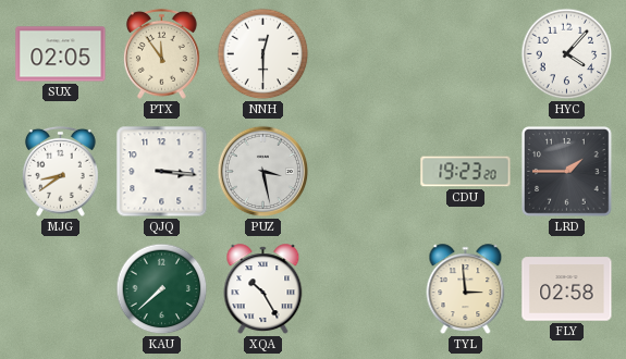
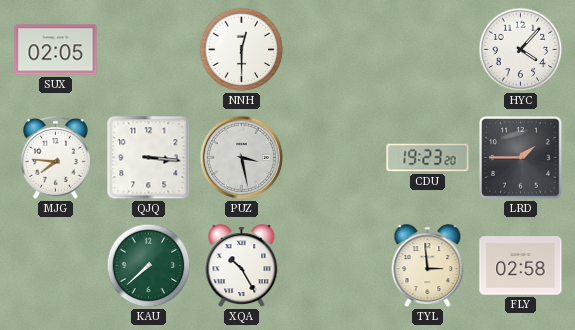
PTX: 11:54 -> none
MJG: 8:39 -> 7:46
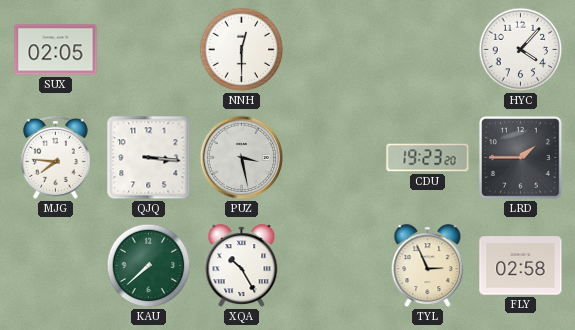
TYL: 2:59 -> 2:56
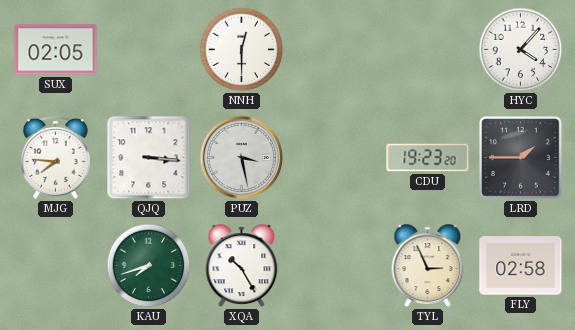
KAU: 7:38 -> 7:42
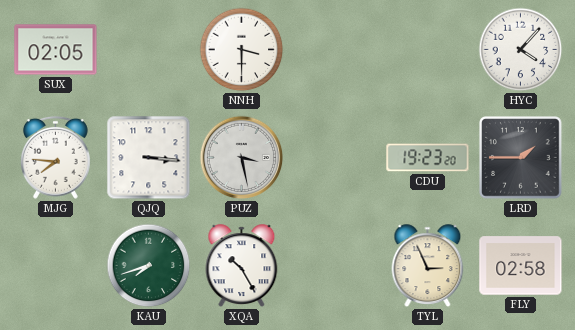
NNH: 12:30 -> 3:30
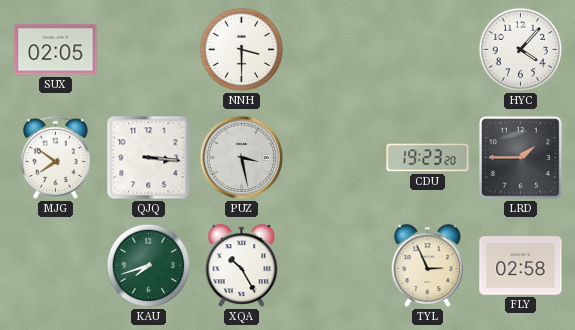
MJG: 7:46 -> 7:51
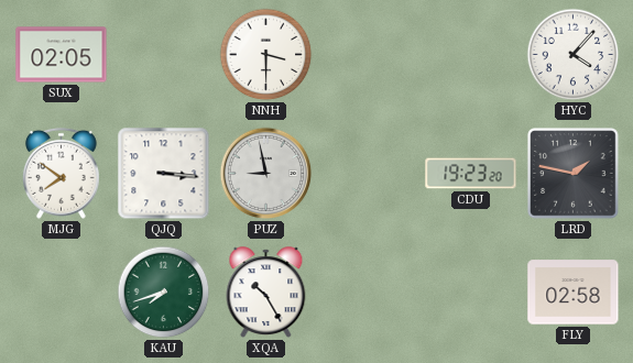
PUZ: 3:28 -> 8:58
LRD: 1:45 -> 1:47
TYL: 2:56 -> none
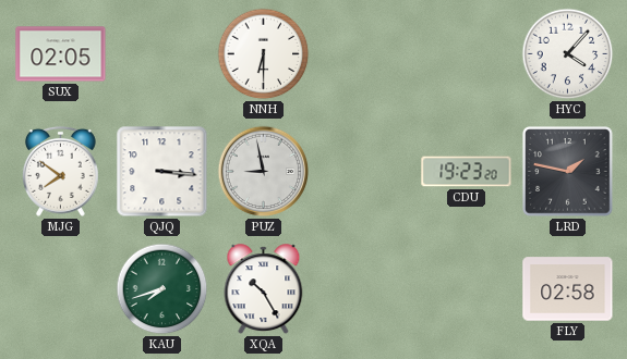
NNH: 3:30 -> 6:30
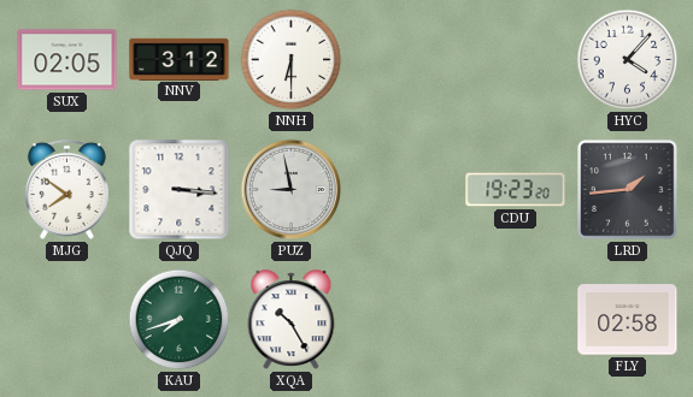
NNV: none -> 3:12
LRD: 1:47 -> 1:44
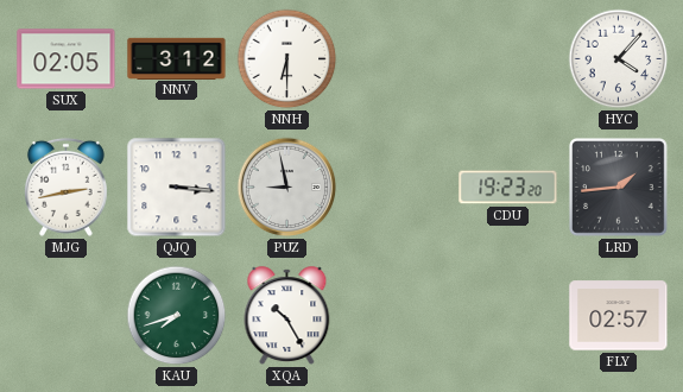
MJG: 7:51 -> 2:43
FLY: 02:58 -> 02:57
